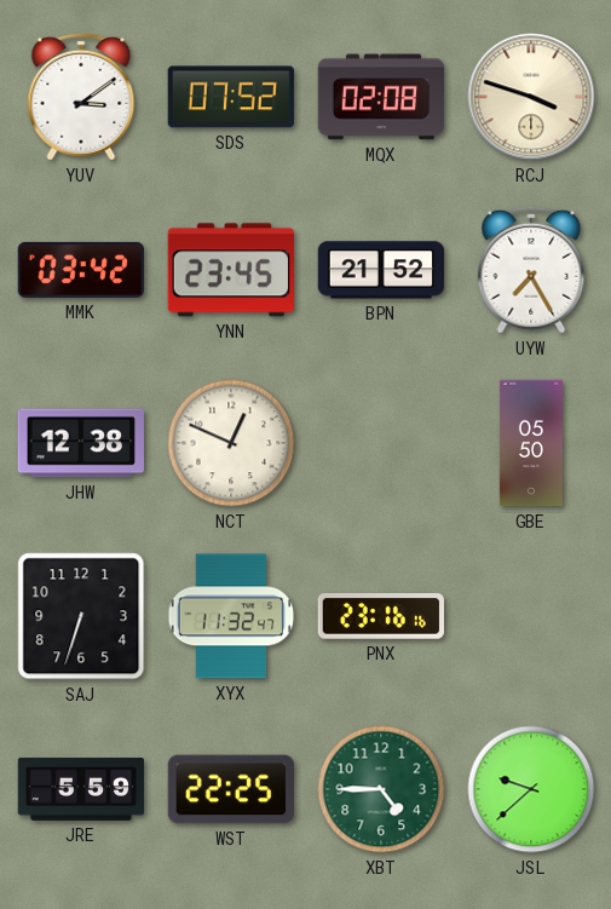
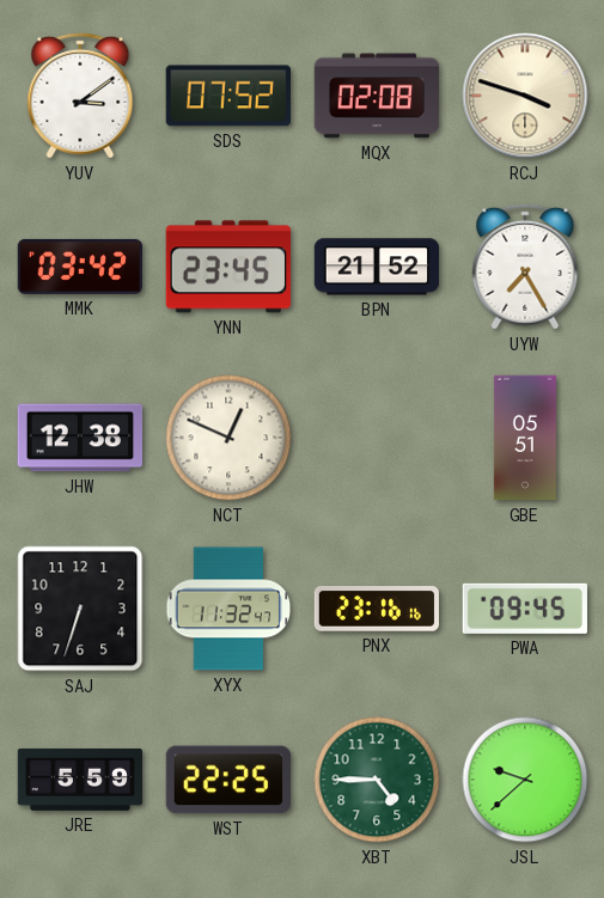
GBE: 05:50 -> 05:51
PWA: none -> 09:45
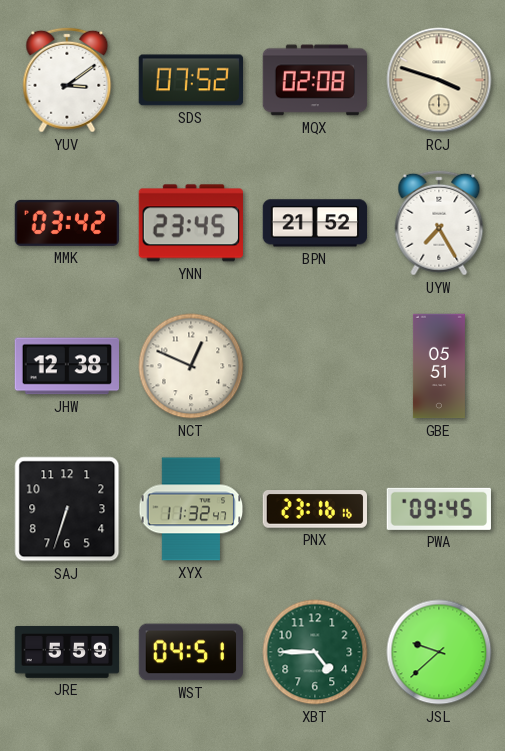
WST: 22:25 -> 04:51
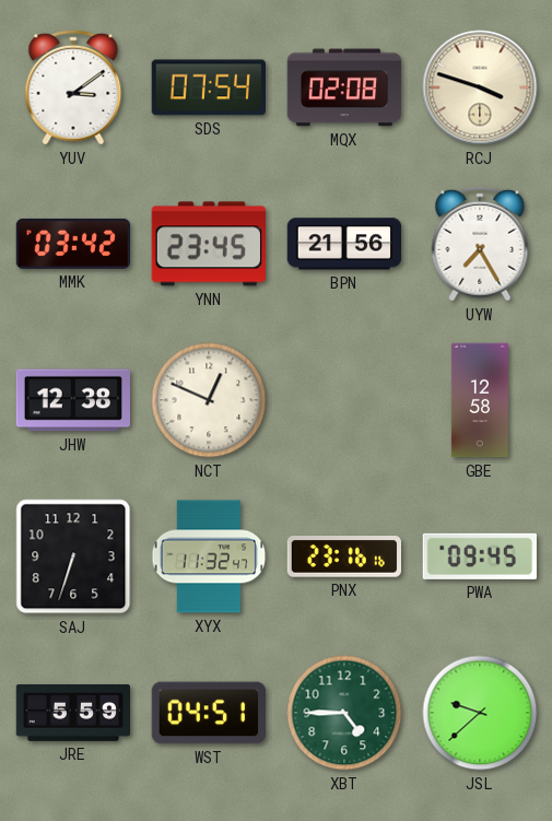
SDS: 07:52 -> 07:54
BPN: 21:52 -> 21:56
GBE: 05:51 -> 12:58
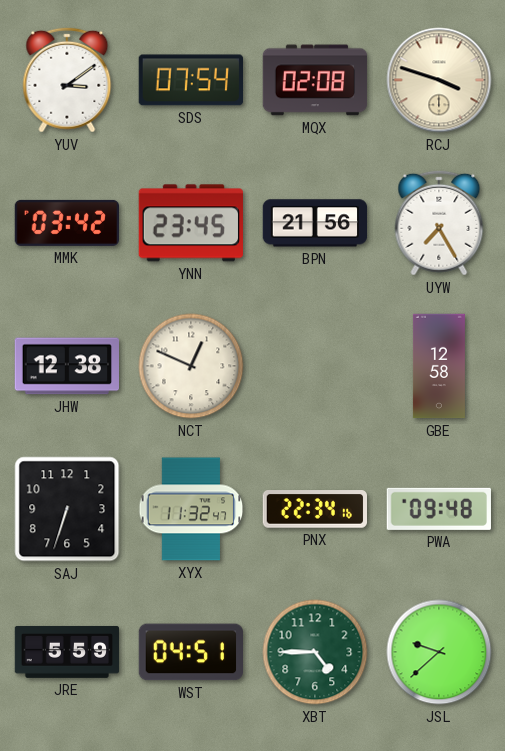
PNX: 23:16 -> 22:34
PWA: 09:45 -> 09:48
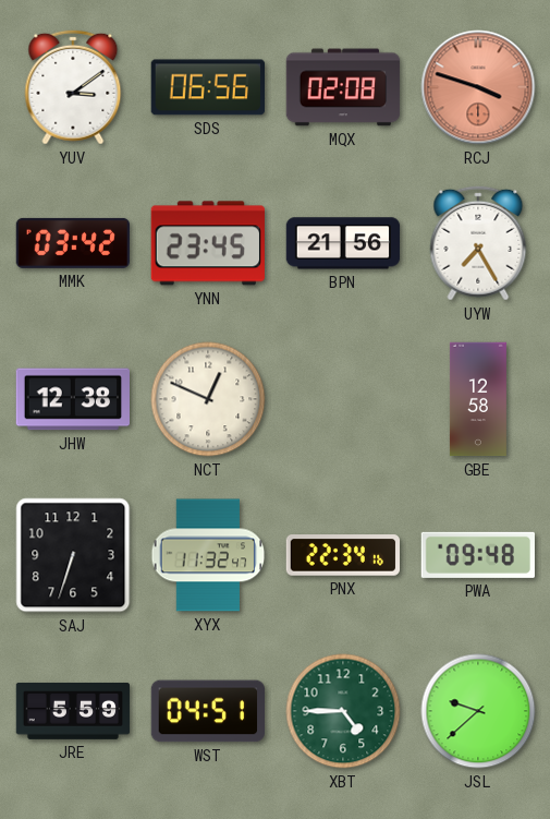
SDS: 07:54 -> 06:56
RCJ dial: cream -> salmon
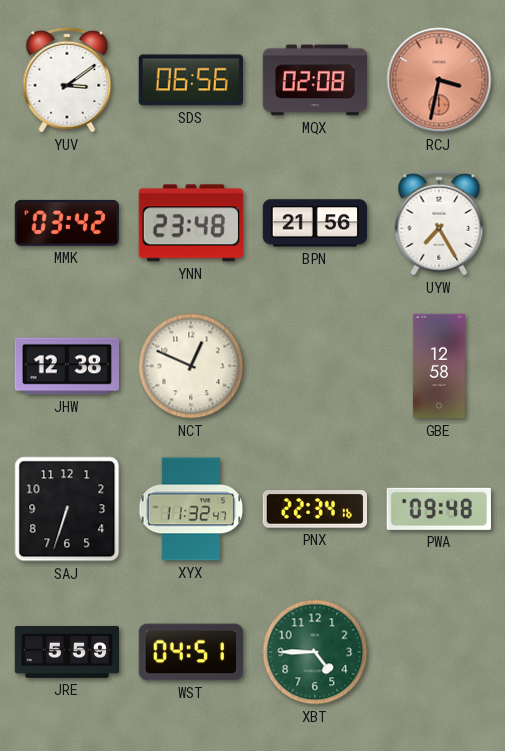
RCJ: 3:48 -> 3:32
YNN: 23:45 -> 23:48
JSL: 9:38 -> none
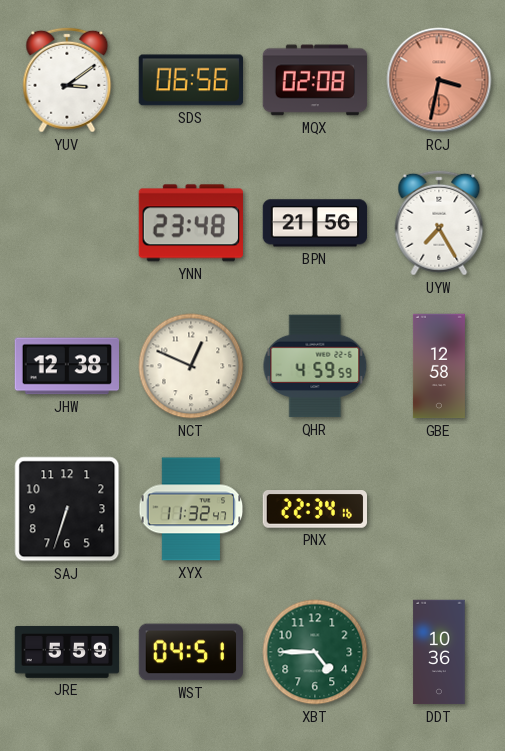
MMK: 03:42 -> none
QHR: none -> 4:59
PWA: 09:48 -> none
DDT: none -> 10:36
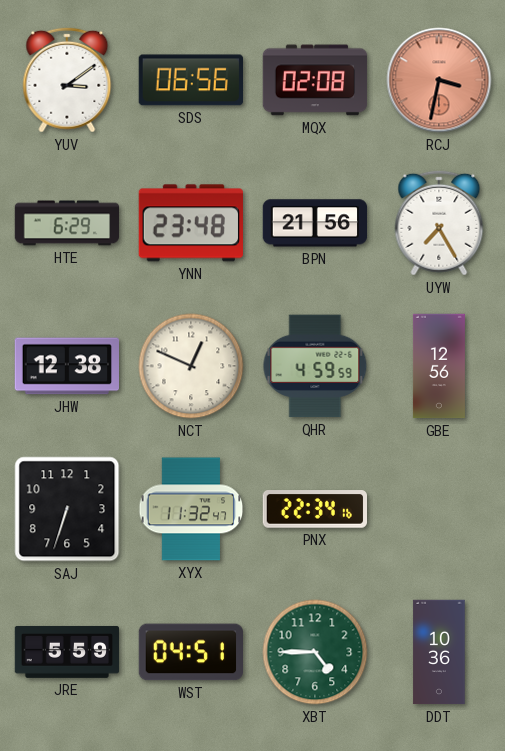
HTE: none -> 6:29
GBE: 12:58 -> 12:56
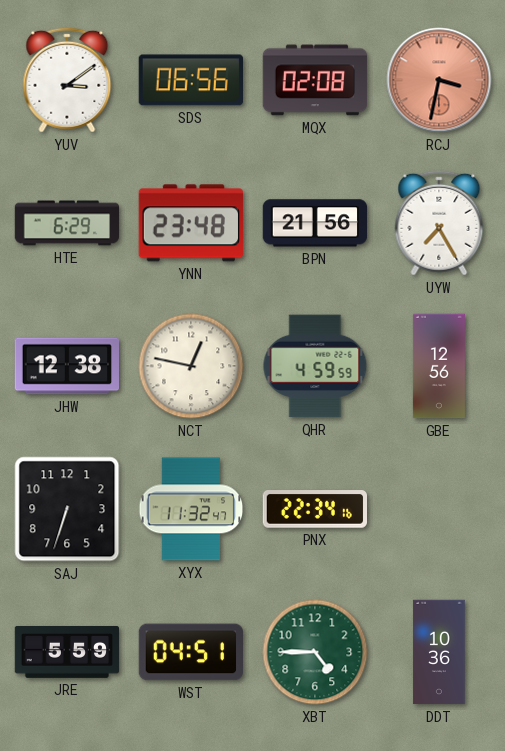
NCT: 12:49 -> 12:47
